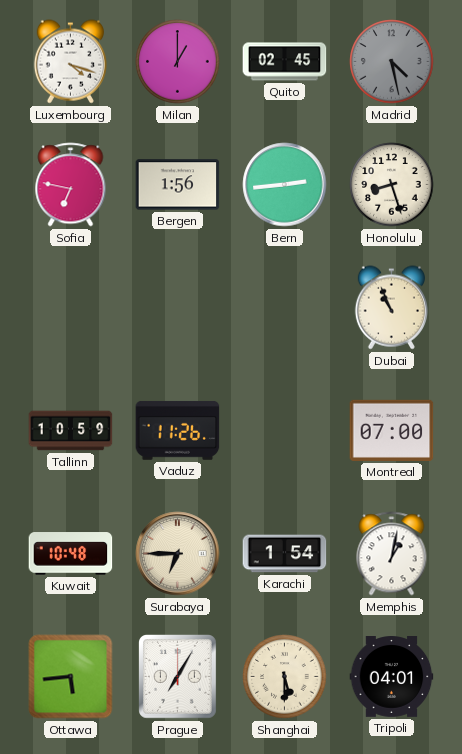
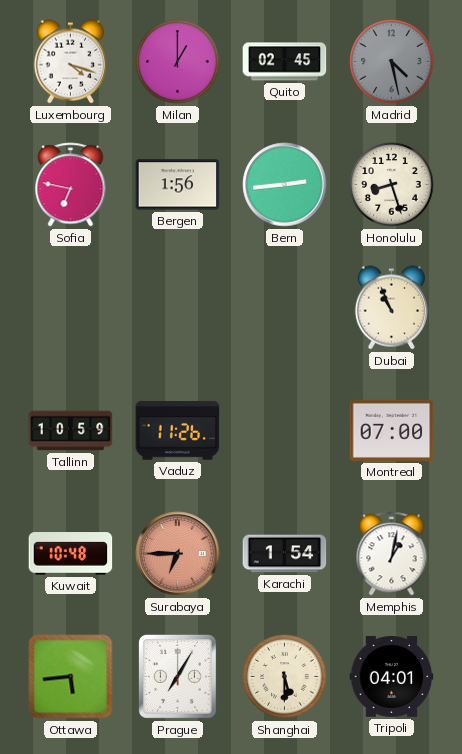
Surabaya dial: cream -> salmon
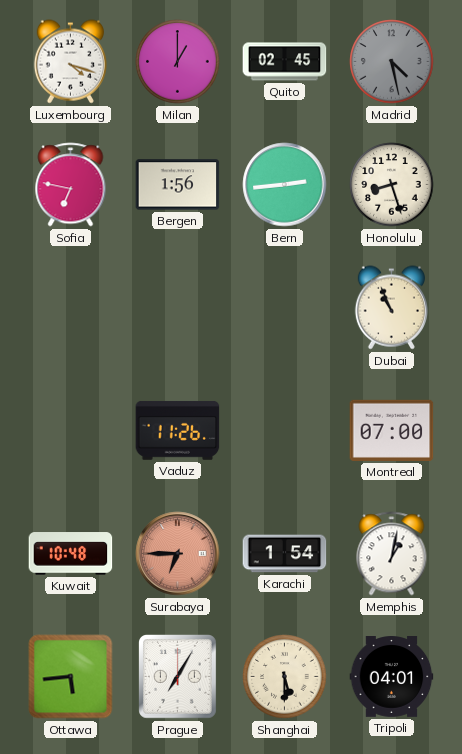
Tallinn: 10:59 -> none
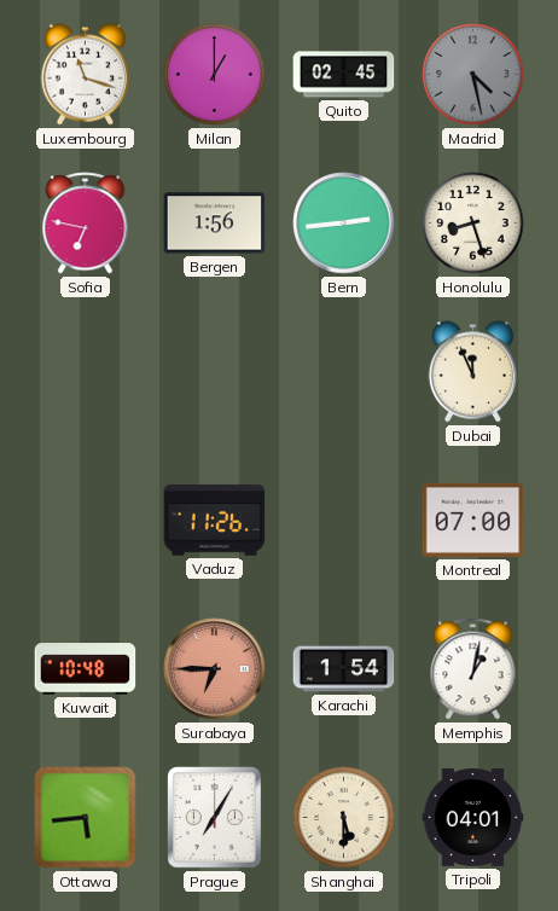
Luxembourg: 4:18 -> 11:18
Dubai: 10:56 -> 11:56
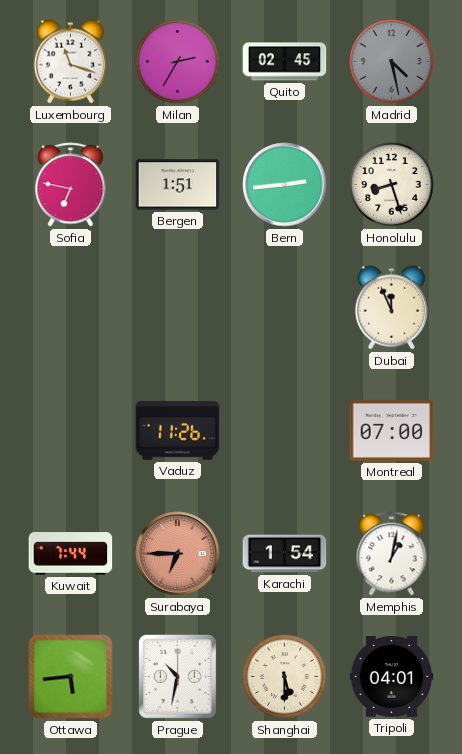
Milan: 1:00 -> 2:35
Bergen: 1:56 -> 1:51
Kuwait: 10:48 -> 7:44
Prague: 7:05 -> 10:32
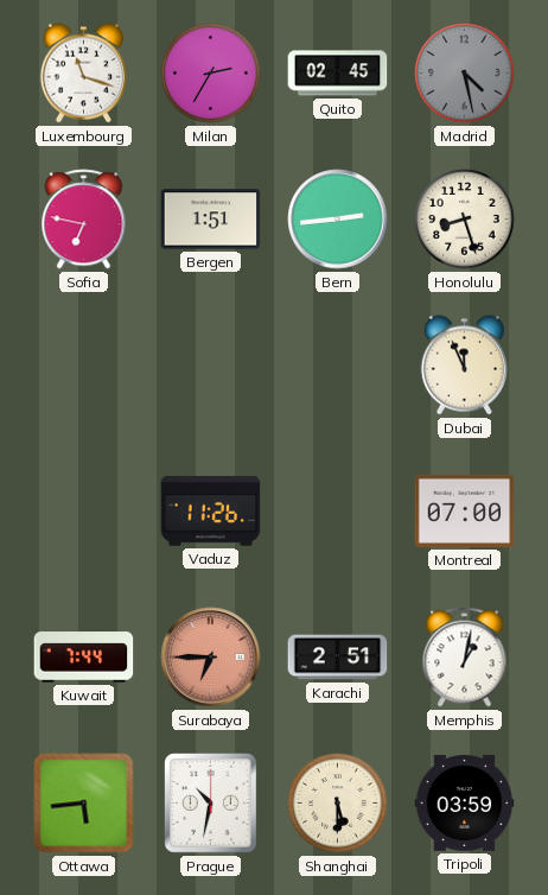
Karachi: 1:54 -> 2:51
Tripoli: 04:01 -> 03:59
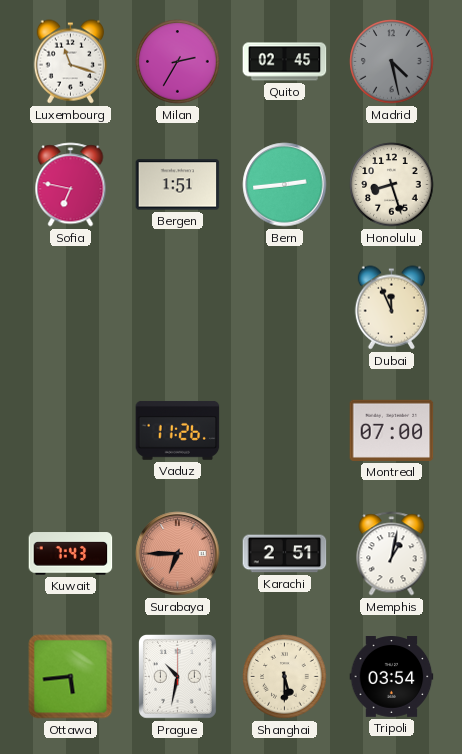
Kuwait: 7:44 -> 7:43
Tripoli: 03:59 -> 03:54
